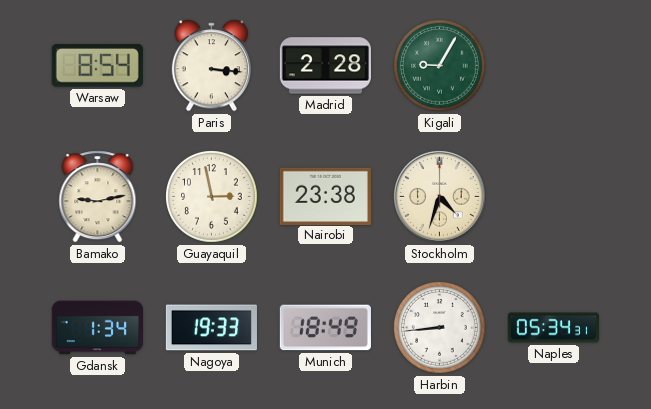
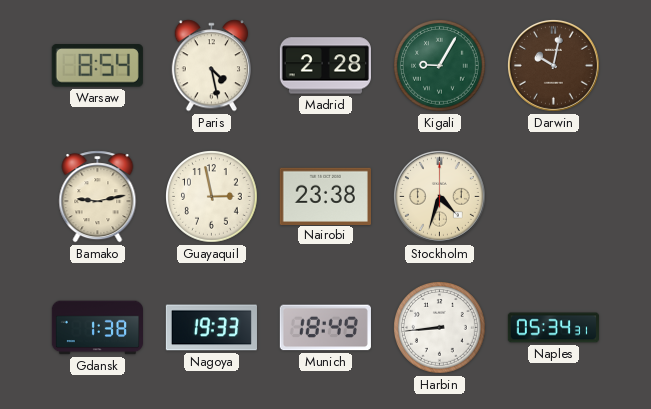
Paris: 3:16 -> 4:28
Darwin: none -> 10:02
Gdansk: 1:34 -> 1:38
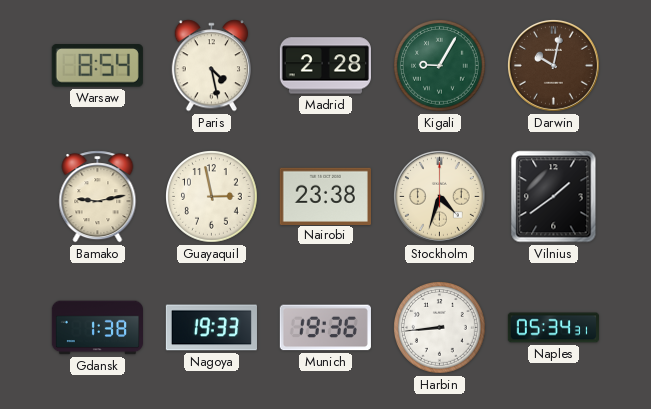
Vilnius: none -> 1:39
Munich: 18:49 -> 19:36
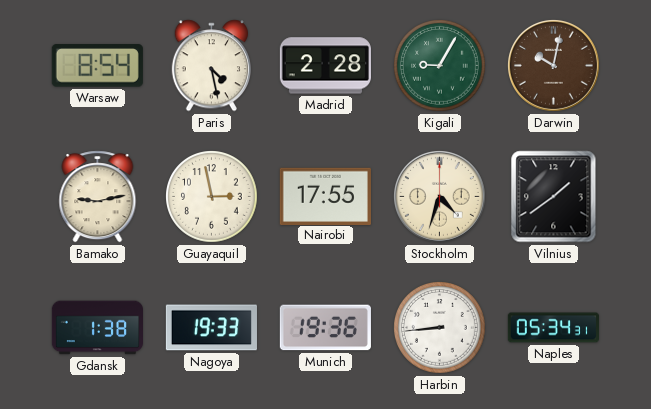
Nairobi: 23:38 -> 17:55
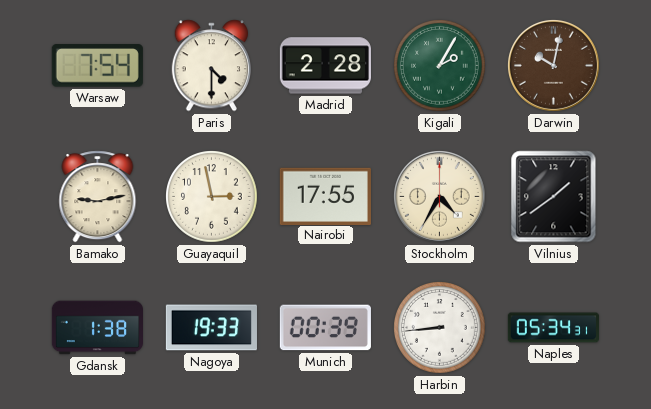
Warsaw: 8:54 -> 7:54
Paris: 4:28 -> 4:30
Kigali: 9:05 -> 2:05
Stockholm: 4:33 -> 4:35
Munich: 19:36 -> 00:39
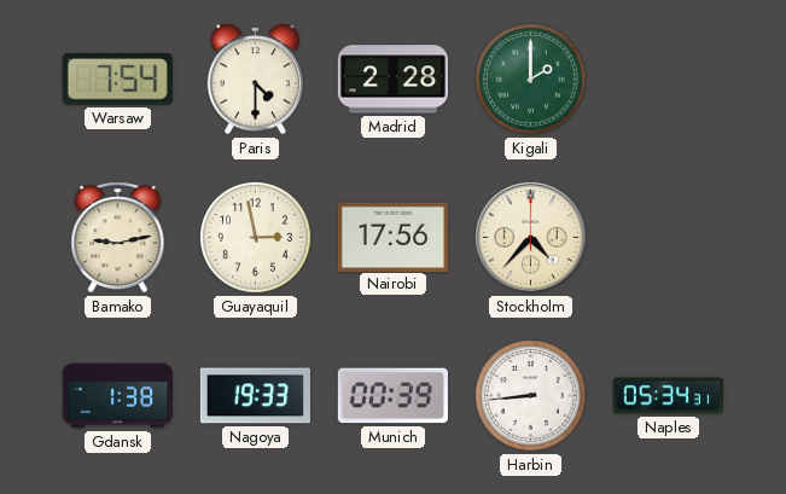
Kigali: 2:05 -> 2:00
Darwin: 10:02 -> none
Nairobi: 17:55 -> 17:56
Stockholm: 4:35 -> 4:37
Vilnius: 1:39 -> none
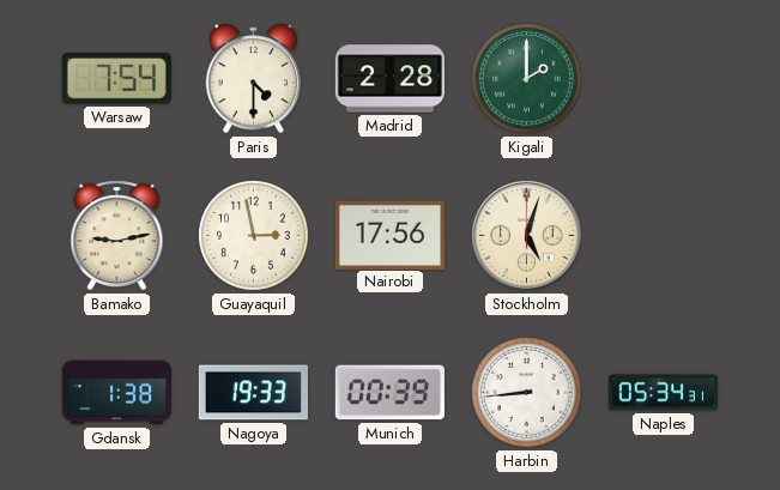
Stockholm: 4:37 -> 5:03
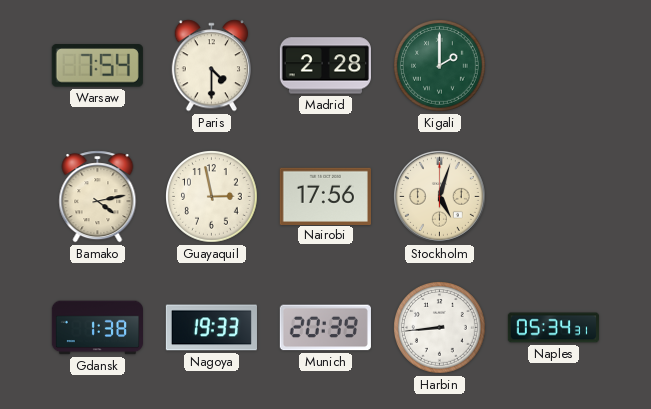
Bamako: 9:13 -> 4:13
Munich: 00:39 -> 20:39
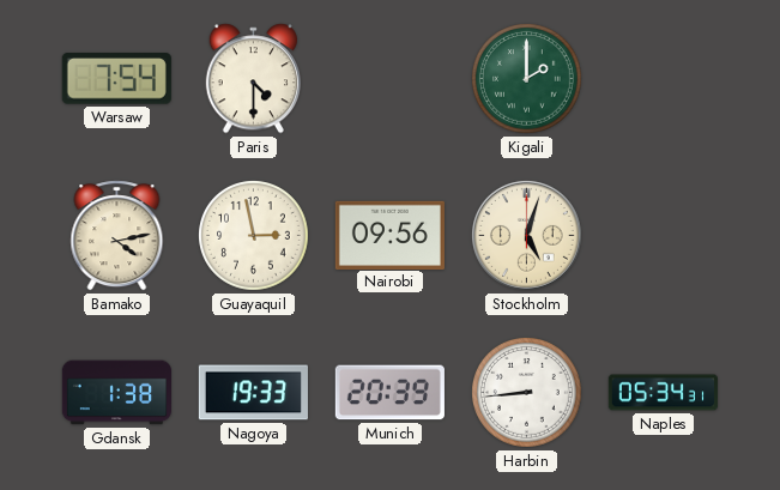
Madrid: 2:28 -> none
Nairobi: 17:56 -> 09:56
